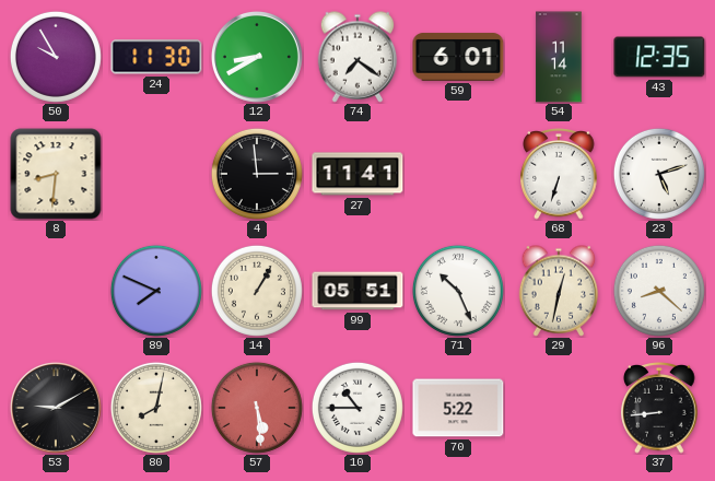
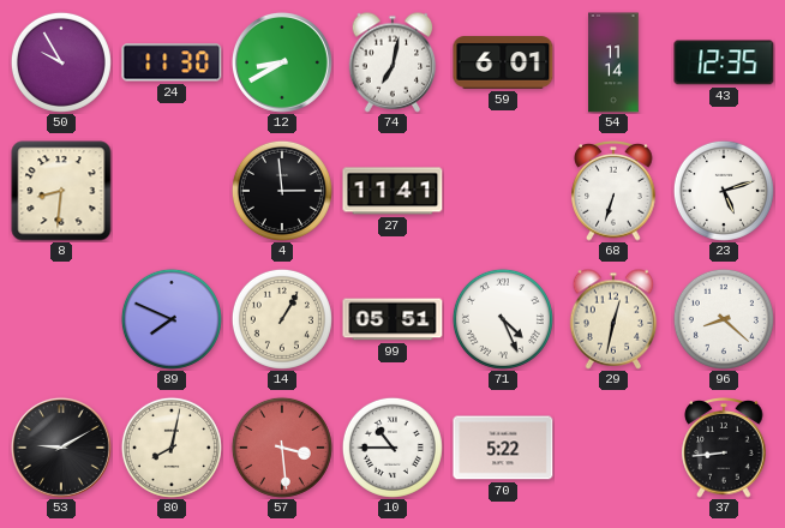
74: 7:21 -> 7:02
71: 10:26 -> 4:26
57: 5:29 -> 3:29
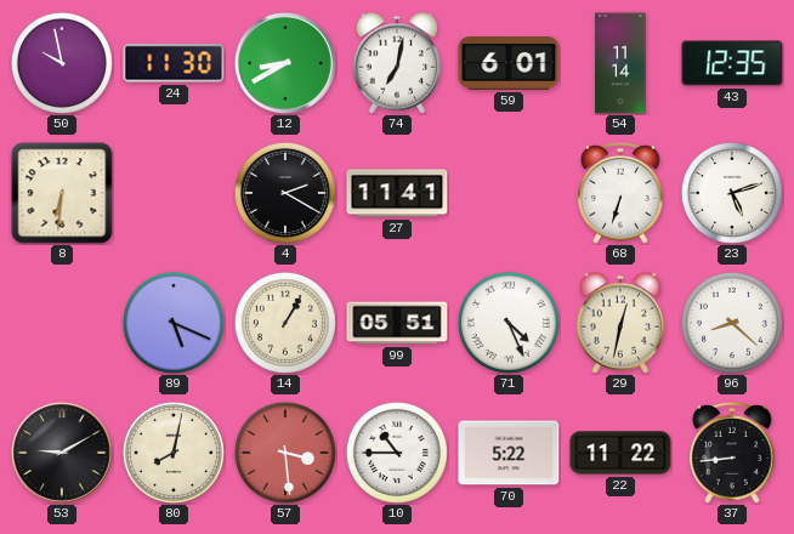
50: 9:55 -> 9:58
8: 8:31 -> 6:31
4: 2:59 -> 2:20
89: 7:49 -> 5:19
22: none -> 11:22
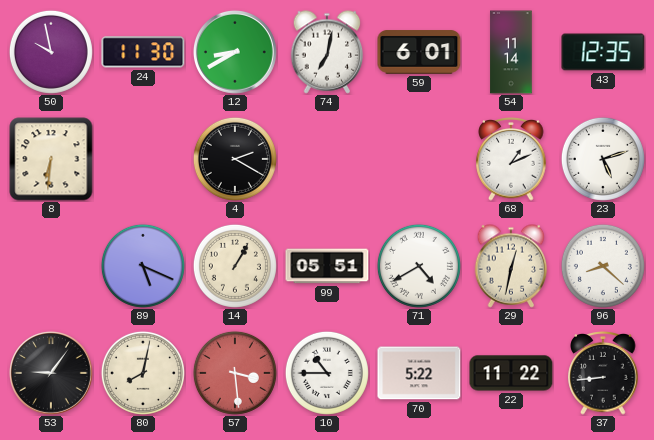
27: 11:41 -> none
68: 6:33 -> 1:11
71: 4:26 -> 4:40
53: 9:10 -> 9:06
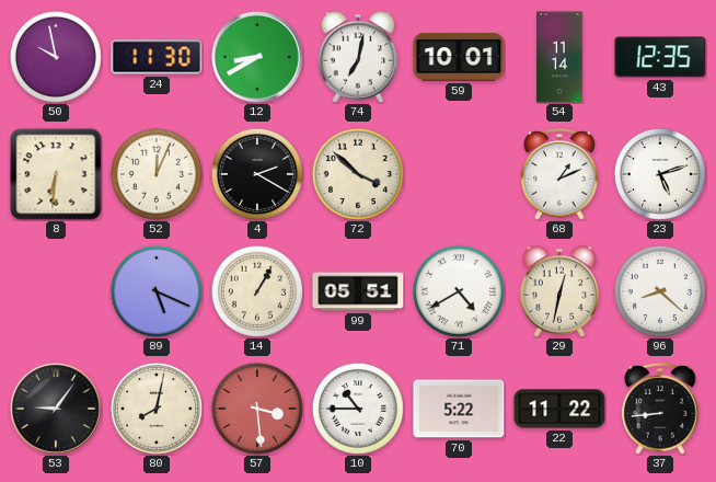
59: 6:01 -> 10:01
52: none -> 12:04
72: none -> 3:52
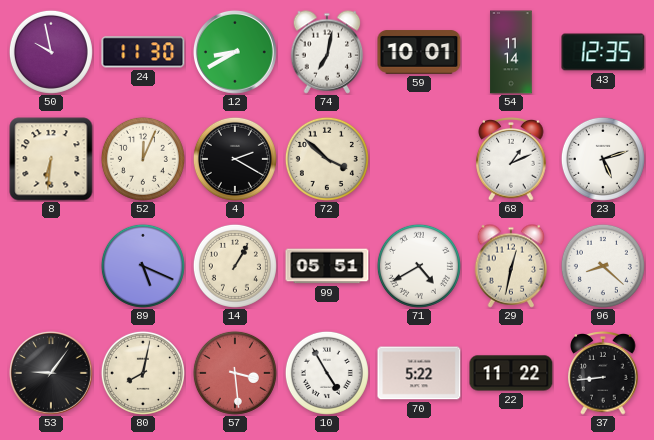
10: 10:45 -> 4:55
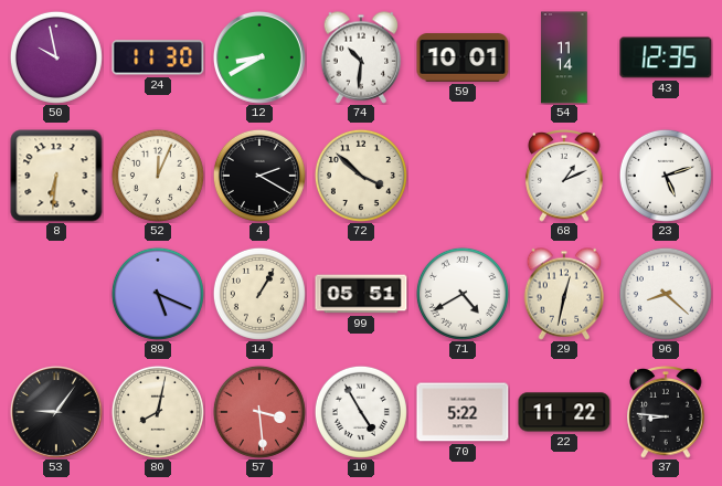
74: 7:02 -> 10:31
37: 8:44 -> 8:46
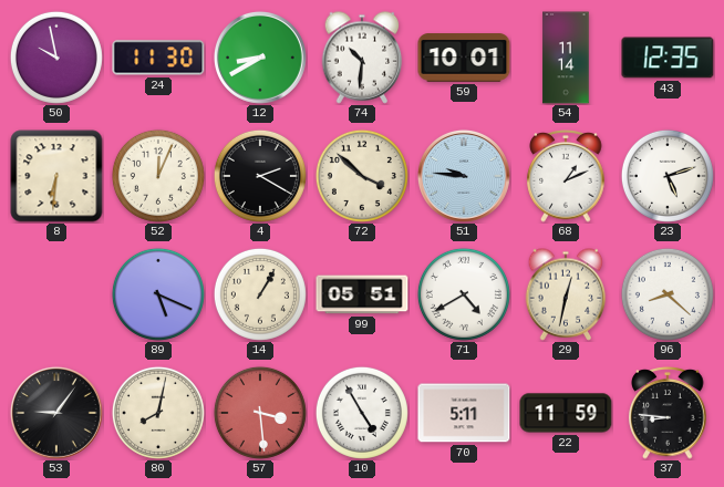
51: none -> 9:46
70: 5:22 -> 5:11
22: 11:22 -> 11:59
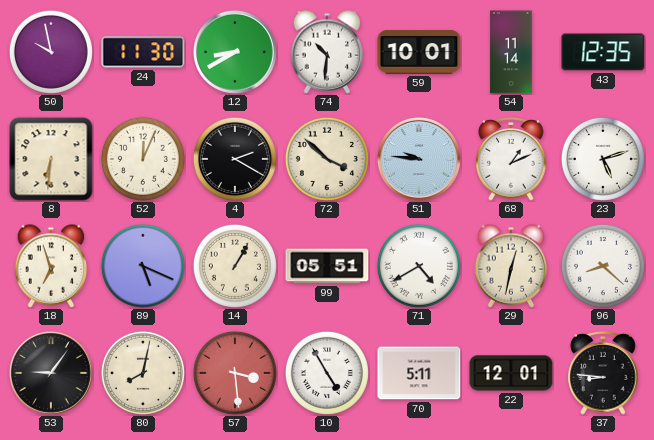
18: none -> 6:57
22: 11:59 -> 12:01
